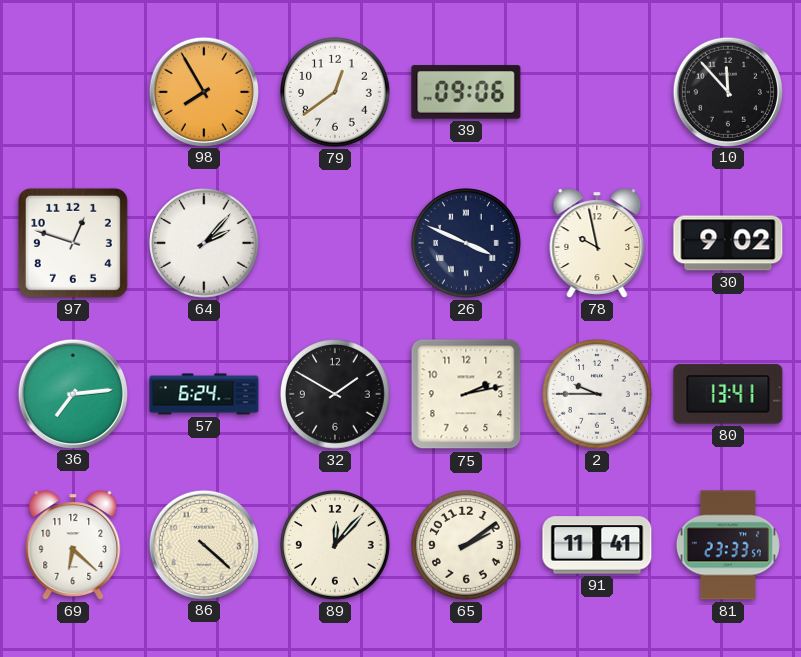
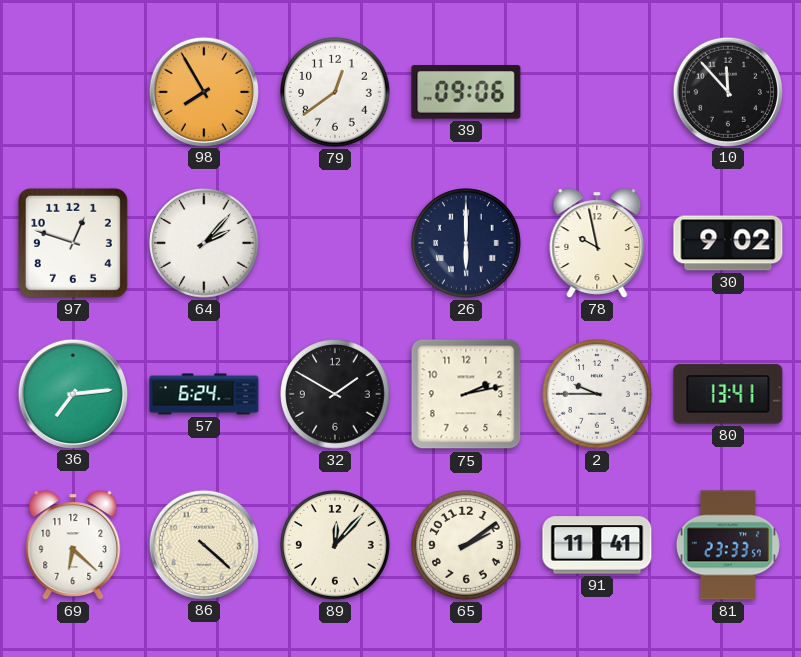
26: 3:49 -> 6:00
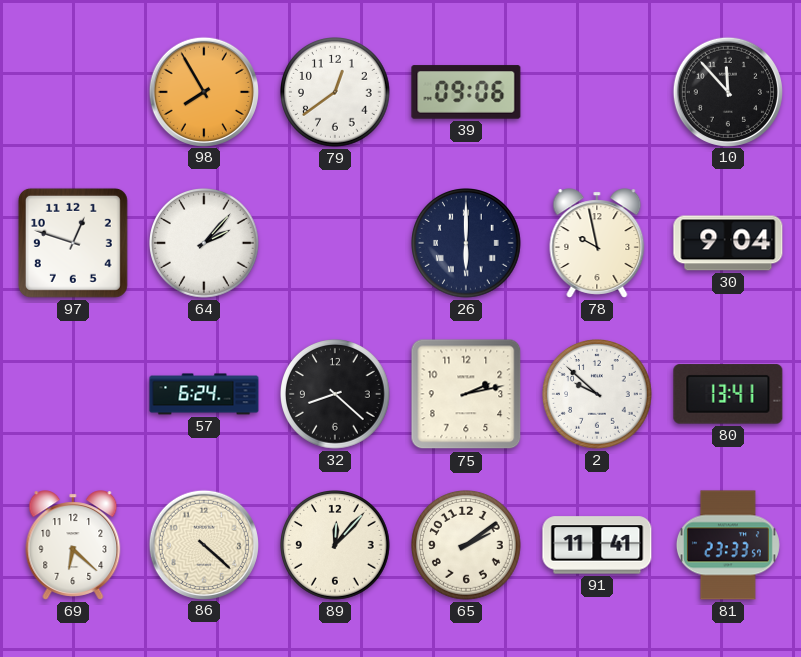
30: 9:02 -> 9:04
36: 7:14 -> none
32: 1:50 -> 8:22
2: 9:45 -> 9:52
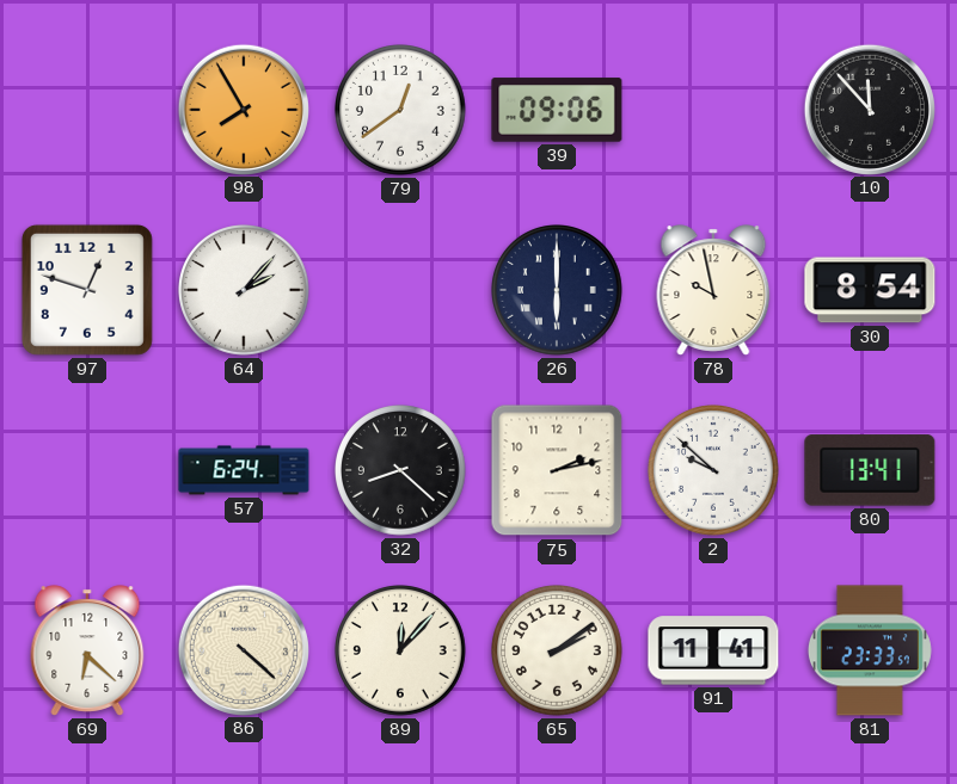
30: 9:04 -> 8:54
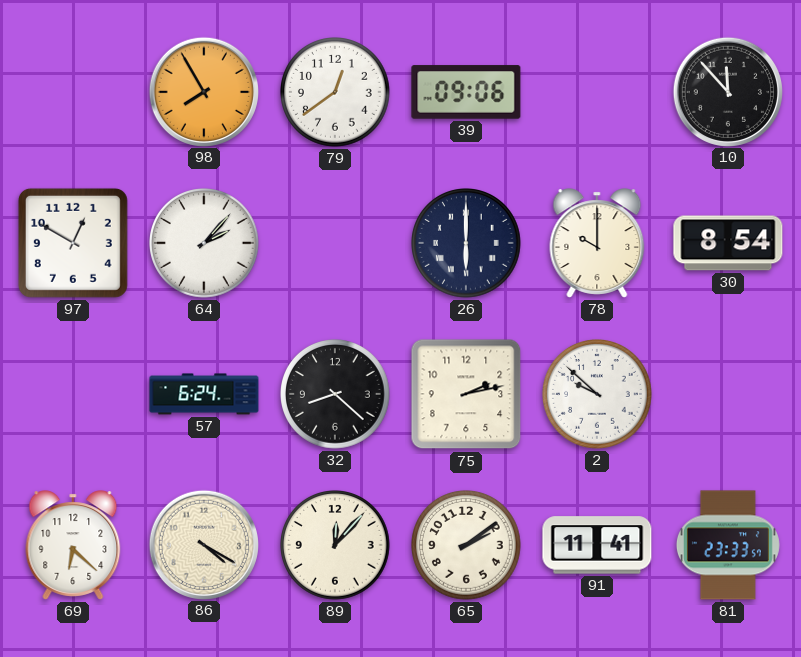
97: 12:48 -> 12:50
78: 9:58 -> 10:00
80: 13:41 -> none
86: 4:22 -> 4:20
